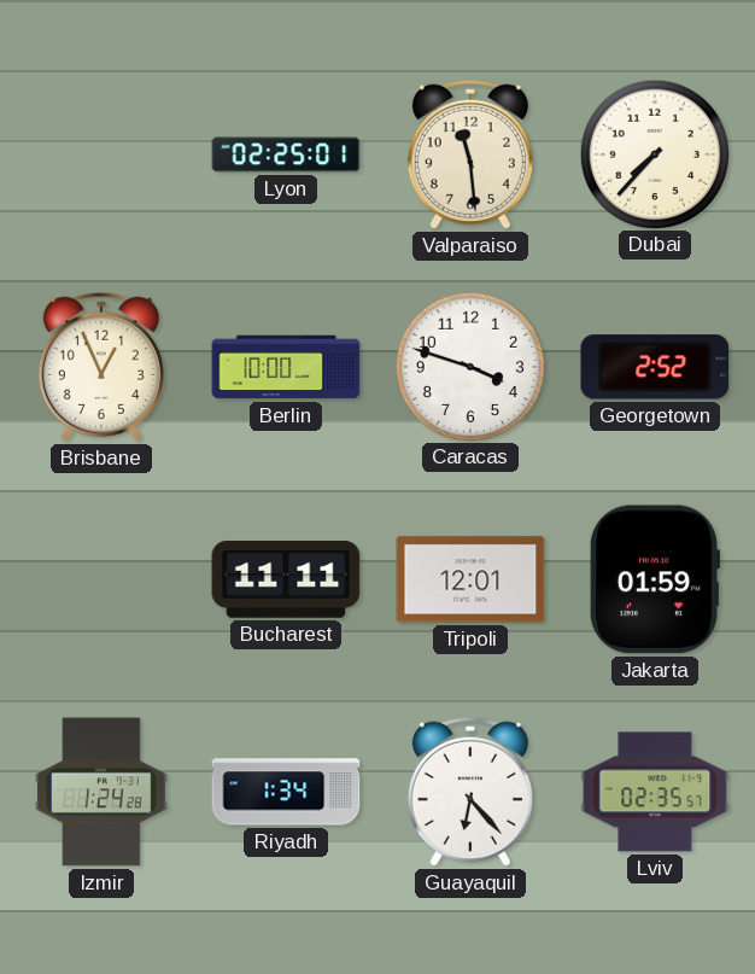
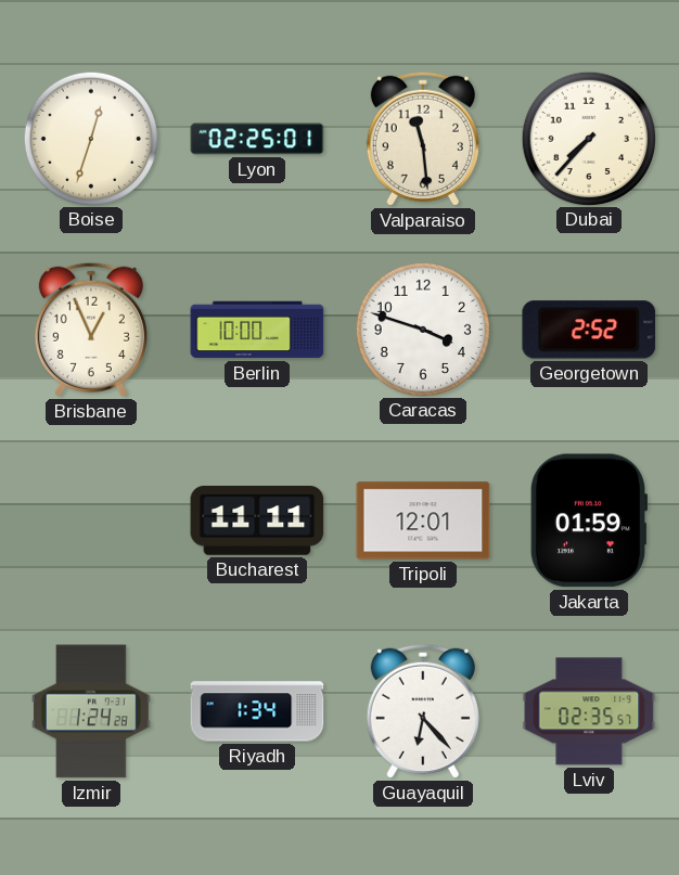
Boise: none -> 12:33
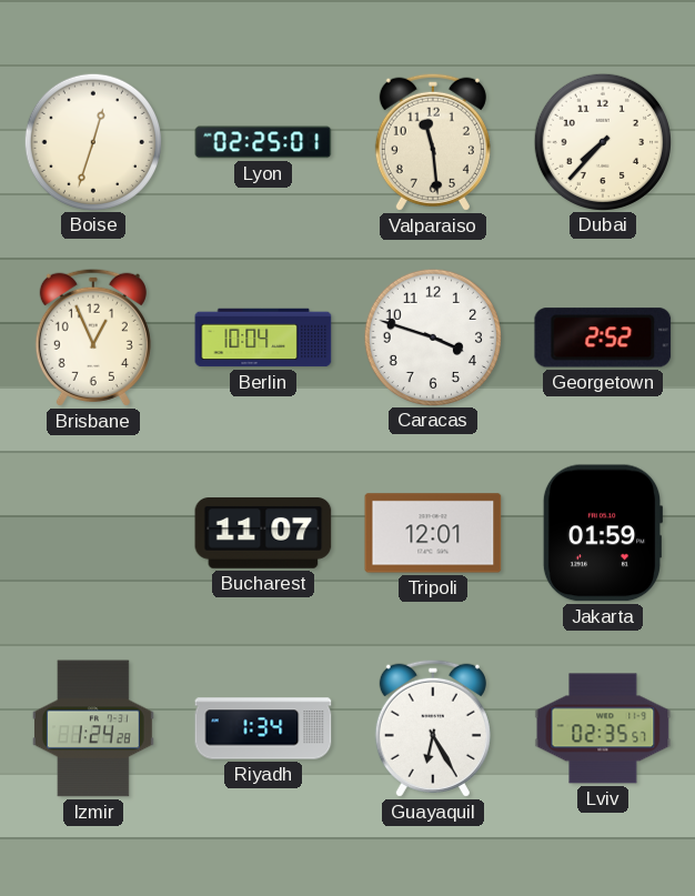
Berlin: 10:00 -> 10:04
Bucharest: 11:11 -> 11:07
Guayaquil: 6:23 -> 6:25
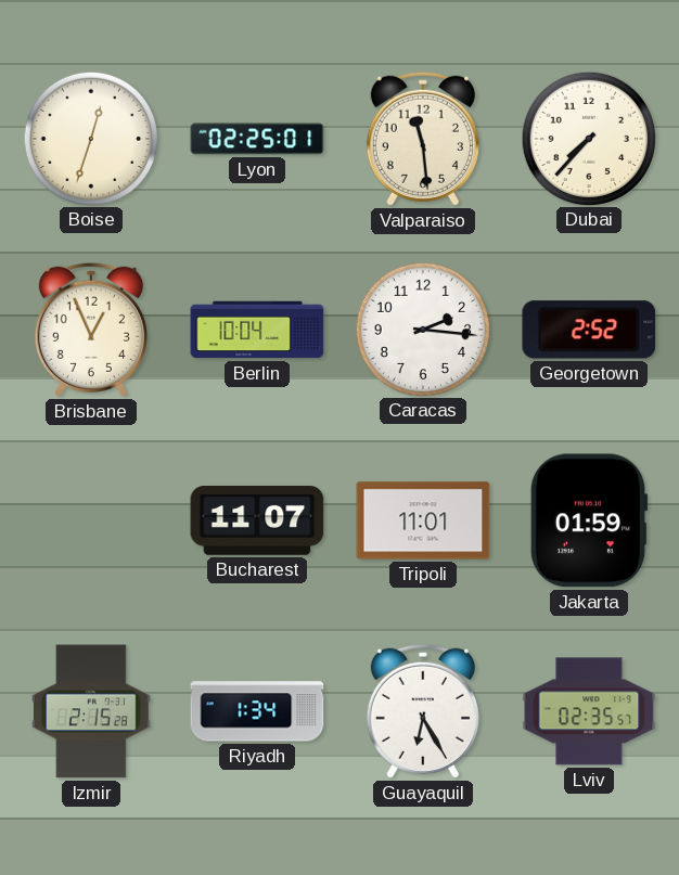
Caracas: 3:48 -> 2:16
Tripoli: 12:01 -> 11:01
Izmir: 1:24 -> 2:15
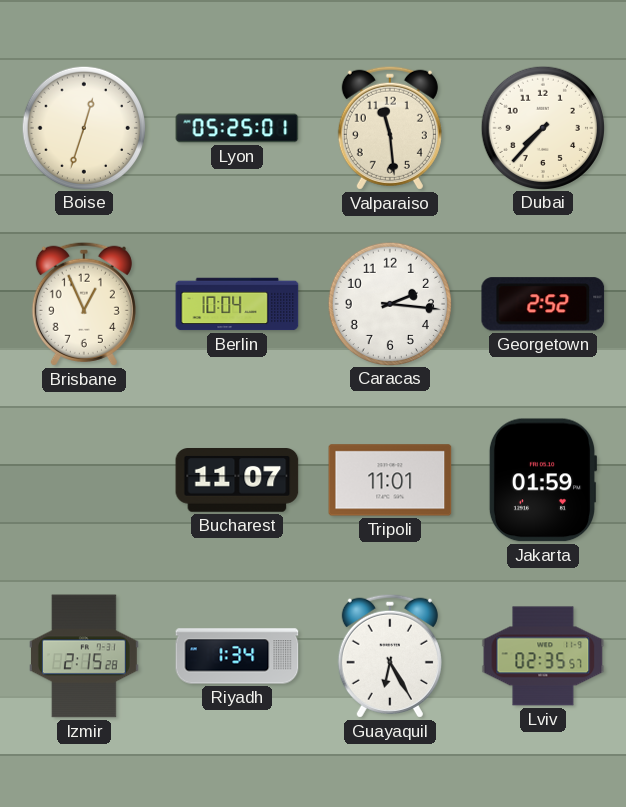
Lyon: 02:25 -> 05:25
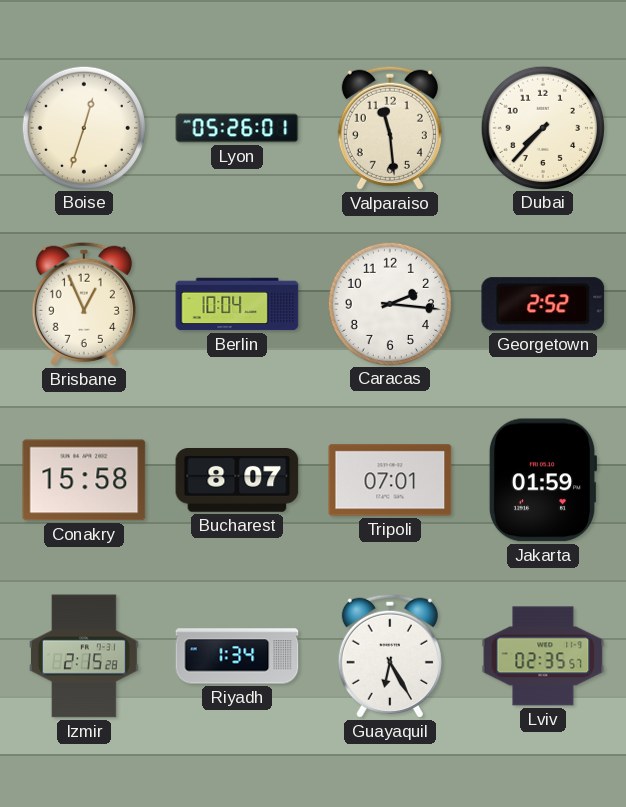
Lyon: 05:25 -> 05:26
Conakry: none -> 15:58
Bucharest: 11:07 -> 8:07
Tripoli: 11:01 -> 07:01
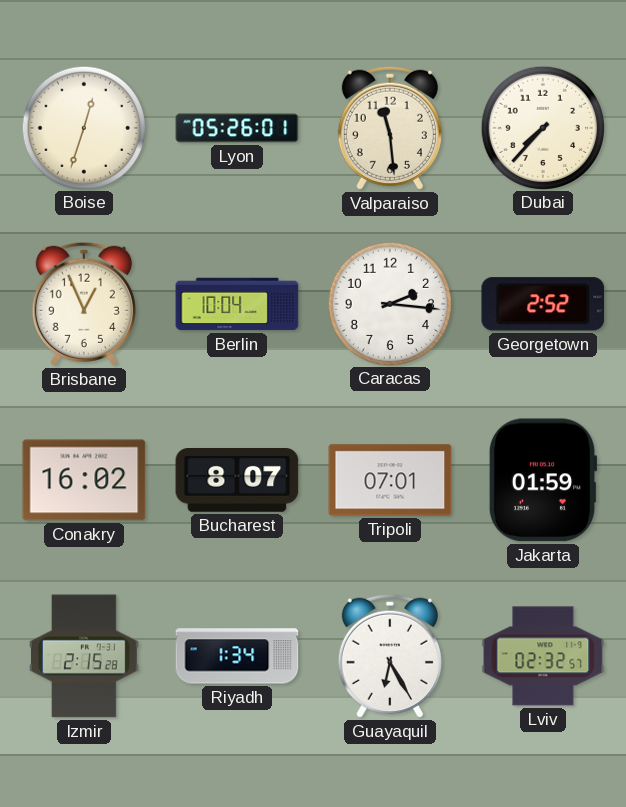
Conakry: 15:58 -> 16:02
Lviv: 02:35 -> 02:32
